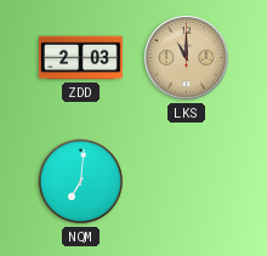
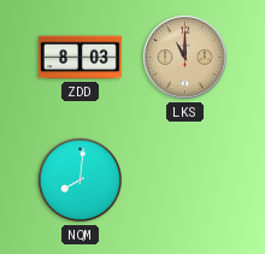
ZDD: 2:03 -> 8:03
NQM: 7:01 -> 8:01
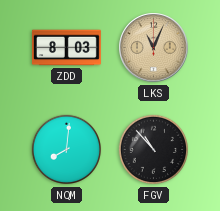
LKS: 11:00 -> 11:04
FGV: none -> 10:53
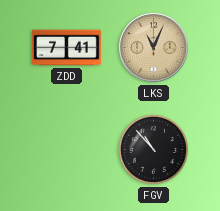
ZDD: 8:03 -> 7:41
NQM: 8:01 -> none
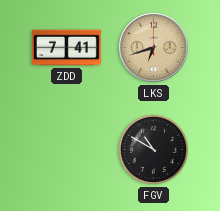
LKS: 11:04 -> 6:42
FGV: 10:53 -> 10:50
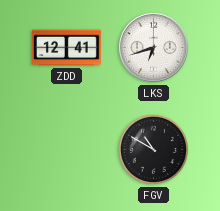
ZDD: 7:41 -> 12:41
LKS dial: champagne -> white
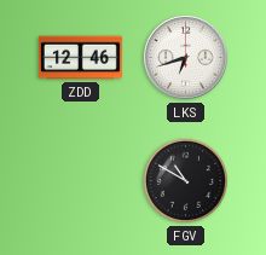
ZDD: 12:41 -> 12:46
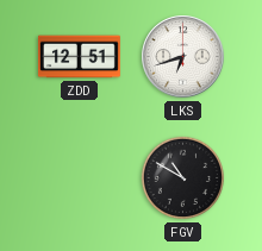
ZDD: 12:46 -> 12:51
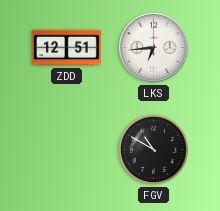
LKS: 6:42 -> 6:44
